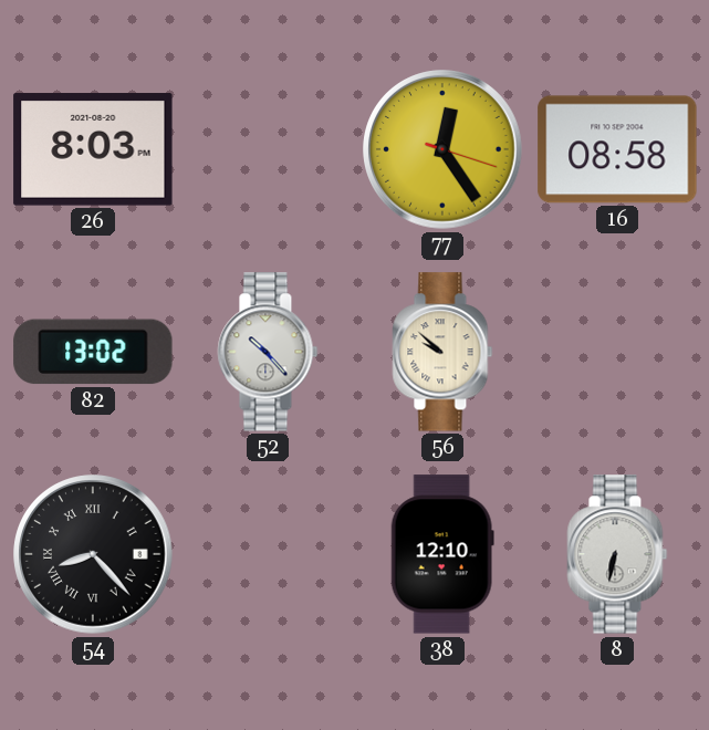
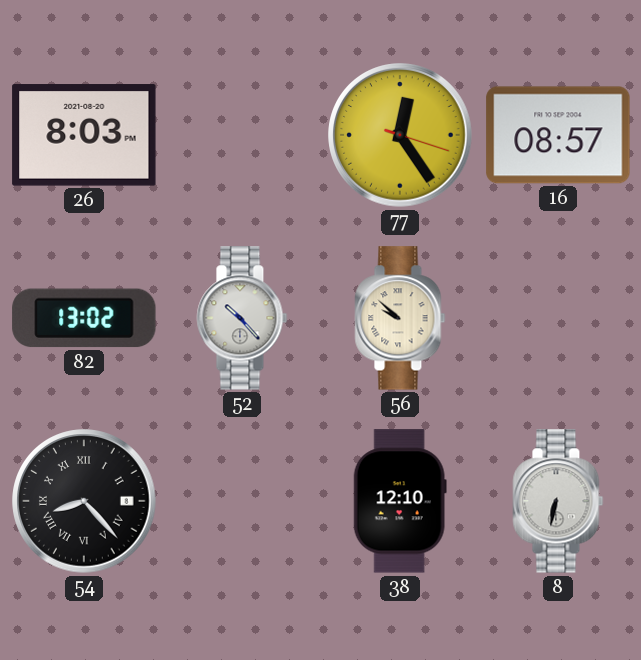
16: 08:58 -> 08:57
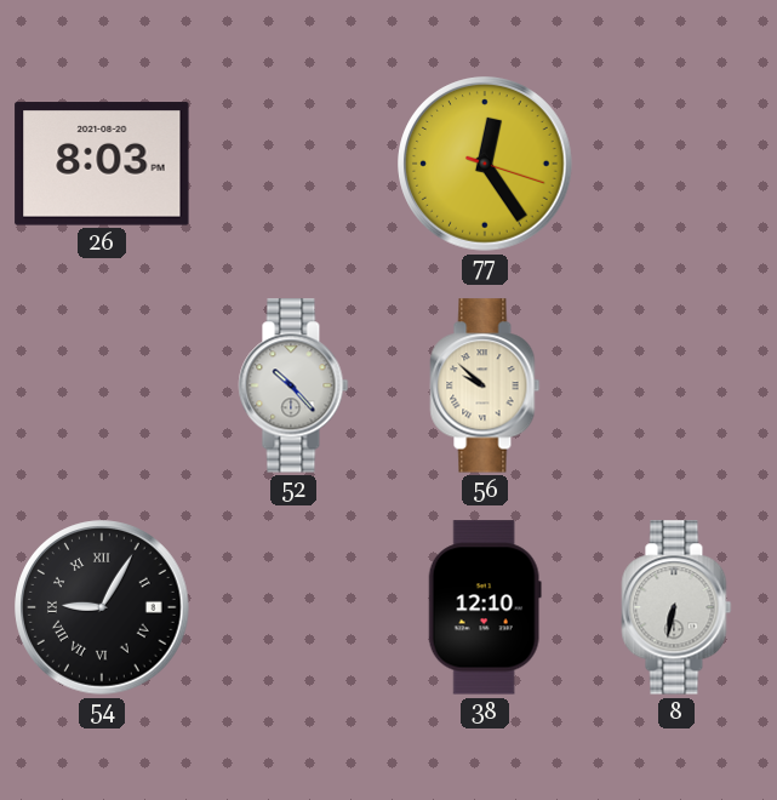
16: 08:57 -> none
82: 13:02 -> none
54: 8:23 -> 9:05
